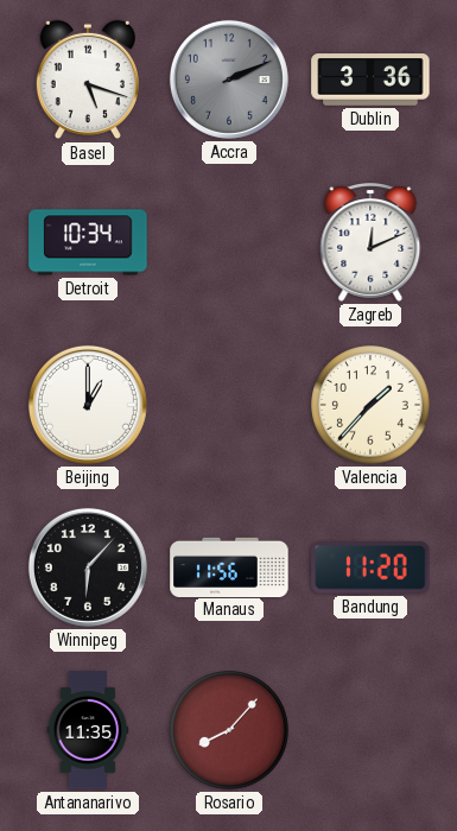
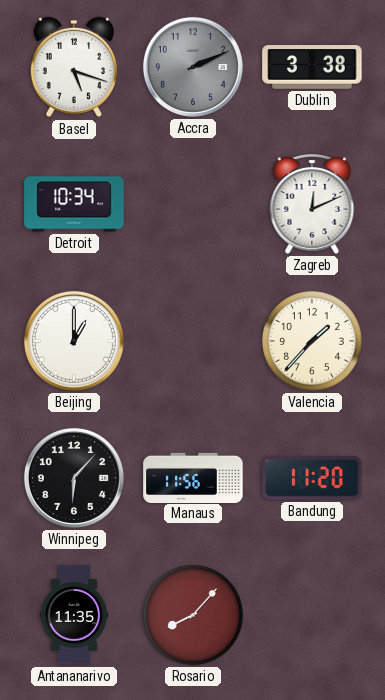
Dublin: 3:36 -> 3:38
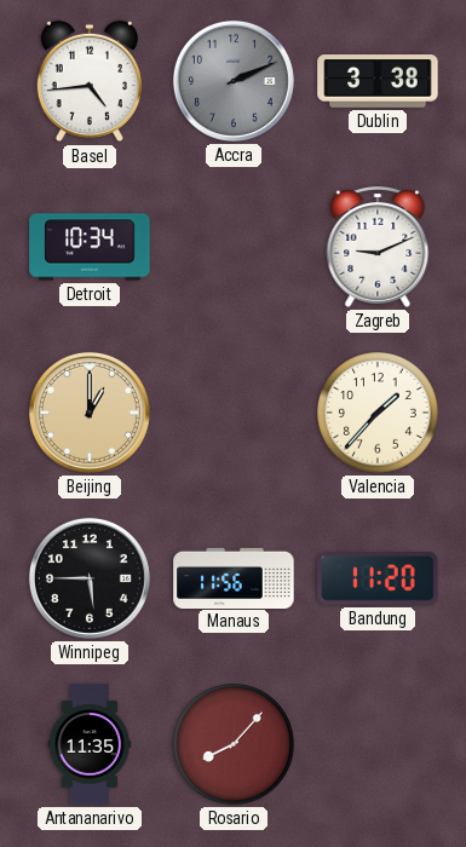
Basel: 5:18 -> 4:44
Zagreb: 12:11 -> 9:11
Beijing dial: white -> champagne
Winnipeg: 6:07 -> 5:45
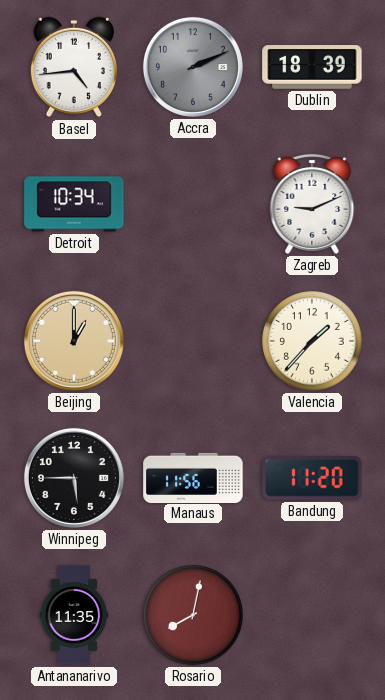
Dublin: 3:38 -> 18:39
Rosario: 8:07 -> 8:02
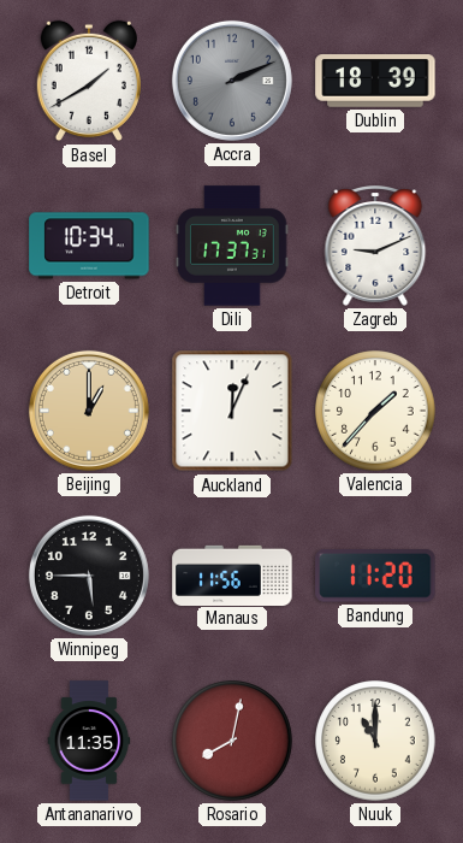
Basel: 4:44 -> 1:40
Dili: none -> 17:37
Auckland: none -> 12:04
Nuuk: none -> 11:00
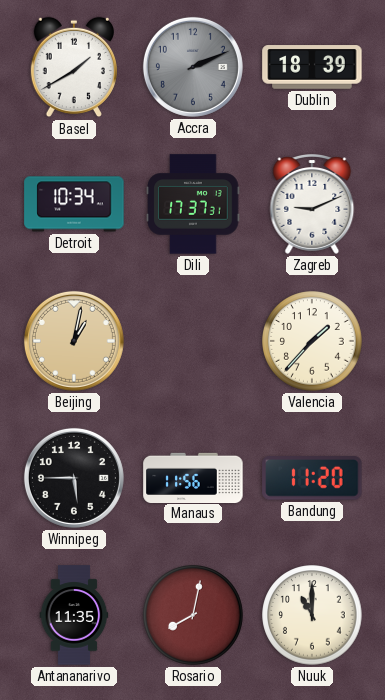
Beijing: 1:00 -> 1:02
Auckland: 12:04 -> none
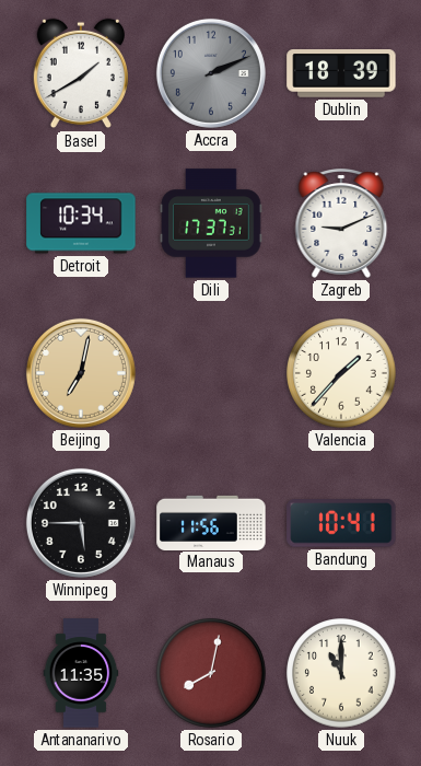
Beijing: 1:02 -> 7:02
Bandung: 11:20 -> 10:41
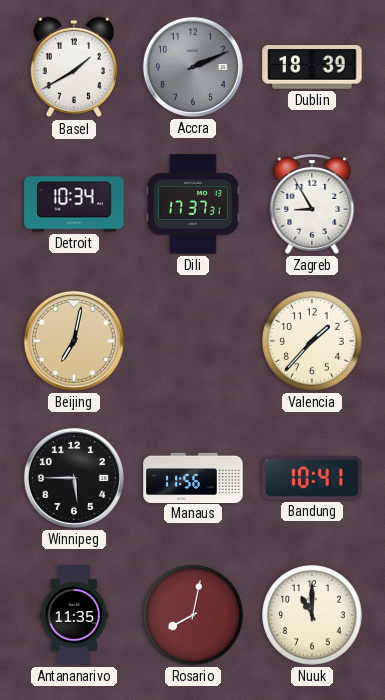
Zagreb: 9:11 -> 8:55
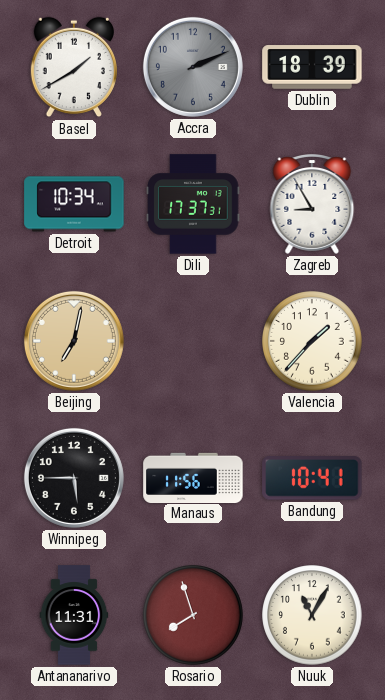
Antananarivo: 11:35 -> 11:31
Rosario: 8:02 -> 7:57
Nuuk: 11:00 -> 11:05
